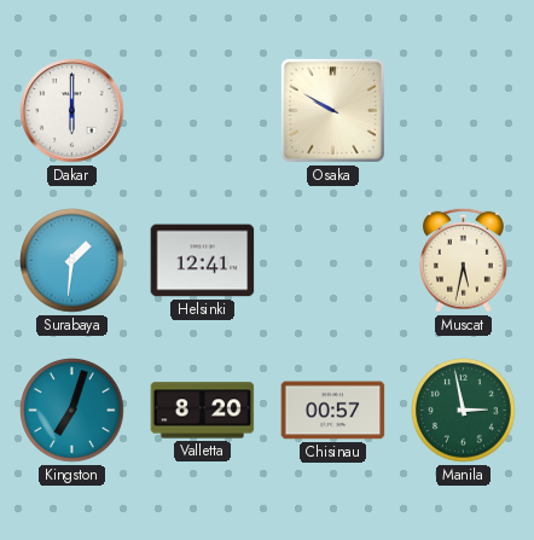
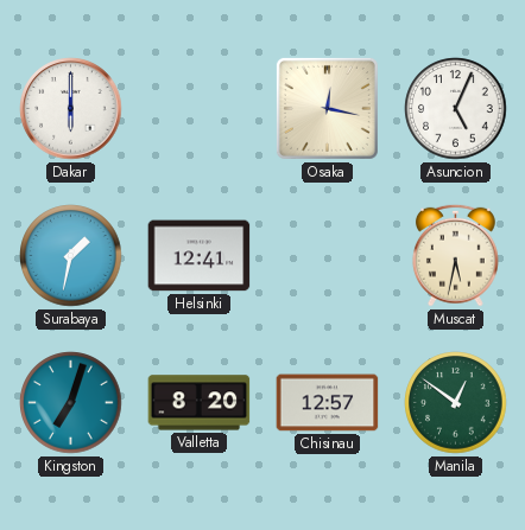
Osaka: 9:50 -> 12:17
Asuncion: none -> 5:04
Surabaya: 1:31 -> 1:32
Chisinau: 00:57 -> 12:57
Manila: 2:58 -> 12:51
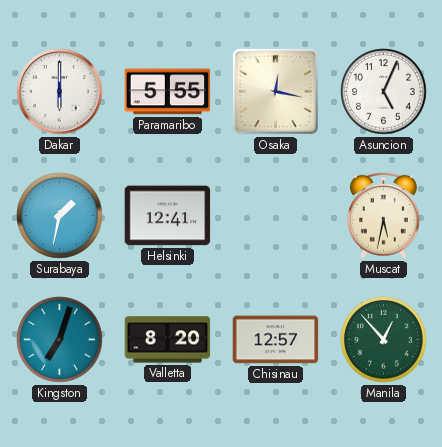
Paramaribo: none -> 5:55
Manila: 12:51 -> 12:53
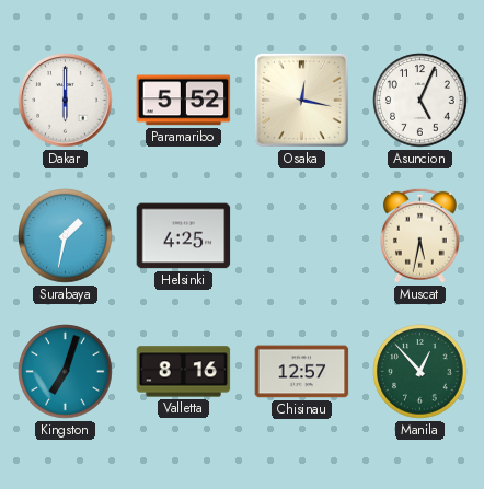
Paramaribo: 5:55 -> 5:52
Helsinki: 12:41 -> 4:25
Valletta: 8:20 -> 8:16
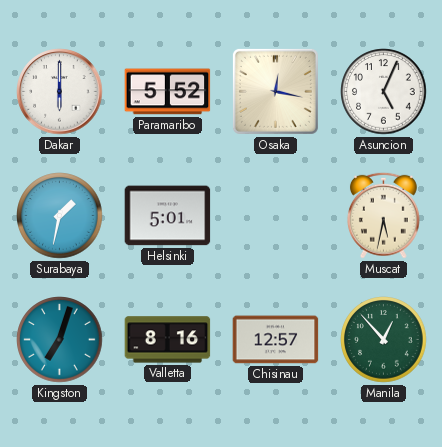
Helsinki: 4:25 -> 5:01
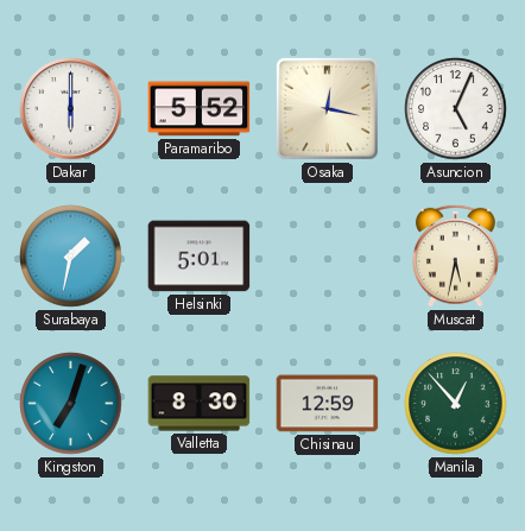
Valletta: 8:16 -> 8:30
Chisinau: 12:57 -> 12:59
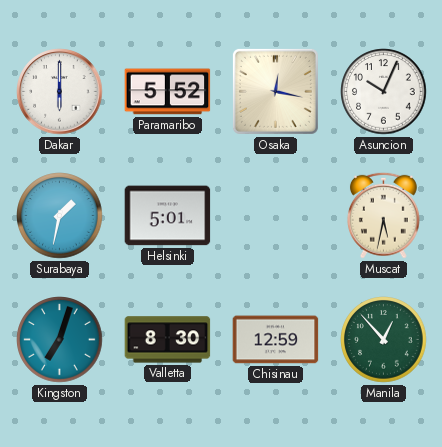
Asuncion: 5:04 -> 10:04
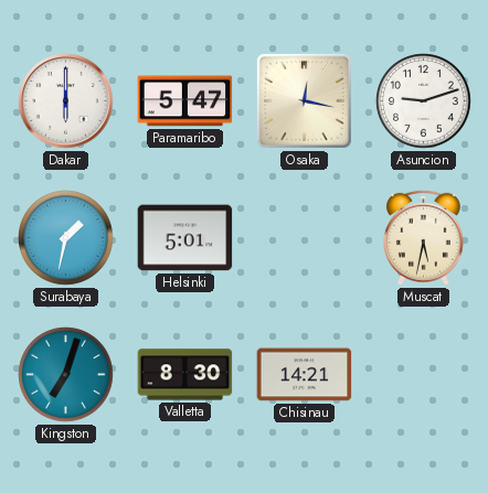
Paramaribo: 5:52 -> 5:47
Asuncion: 10:04 -> 9:12
Chisinau: 12:59 -> 14:21
Manila: 12:53 -> none
